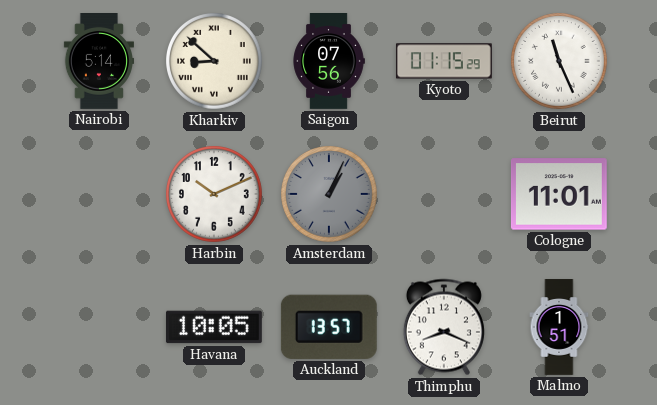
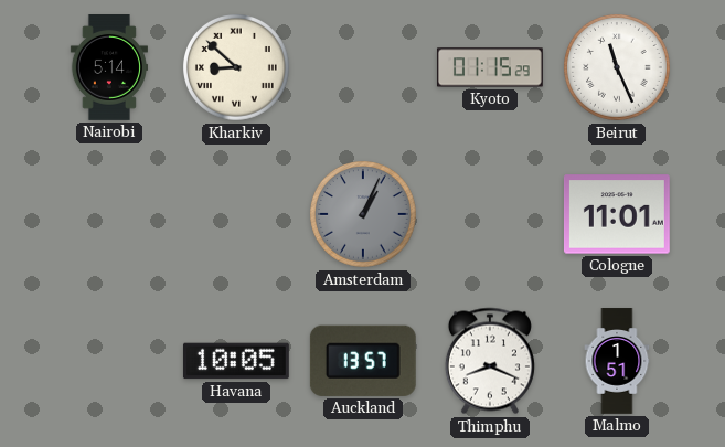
Saigon: 07:56 -> none
Harbin: 10:11 -> none
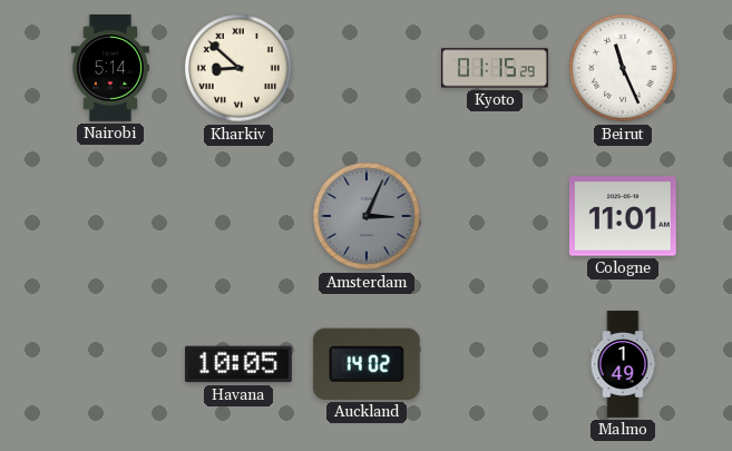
Amsterdam: 1:04 -> 3:04
Auckland: 13:57 -> 14:02
Thimphu: 8:19 -> none
Malmo: 1:51 -> 1:49
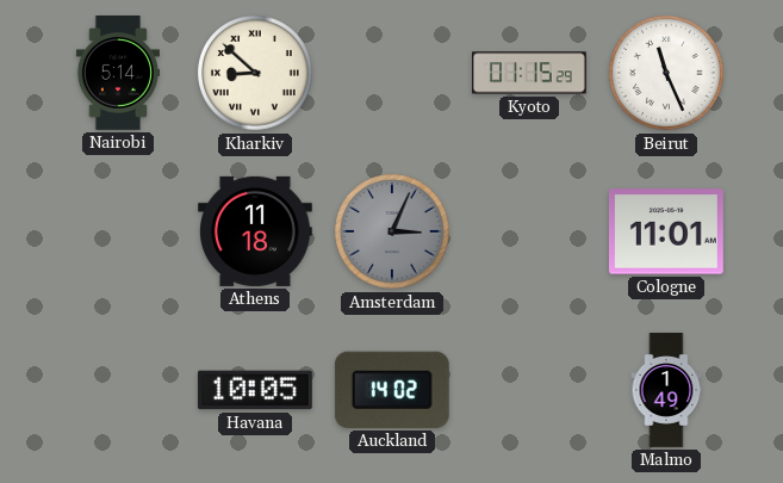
Athens: none -> 11:18
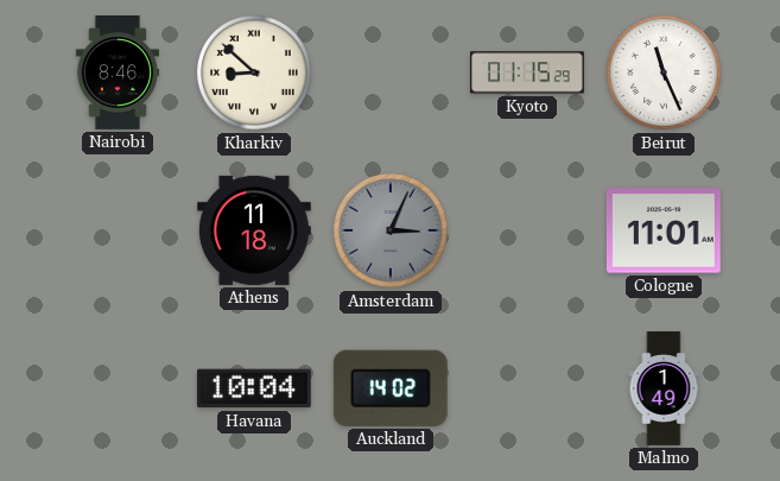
Nairobi: 5:14 -> 8:46
Havana: 10:05 -> 10:04
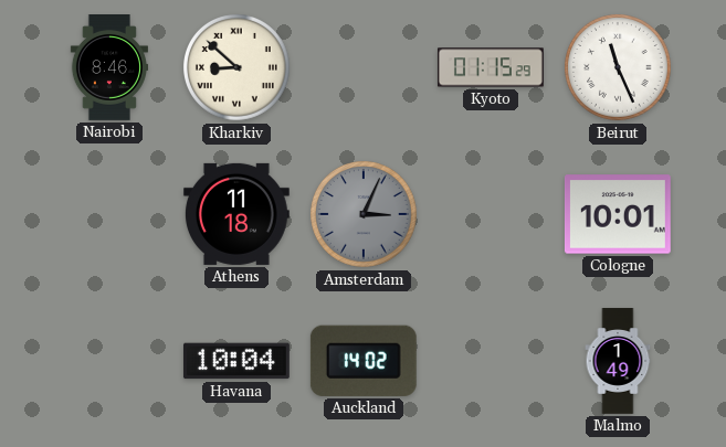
Cologne: 11:01 -> 10:01
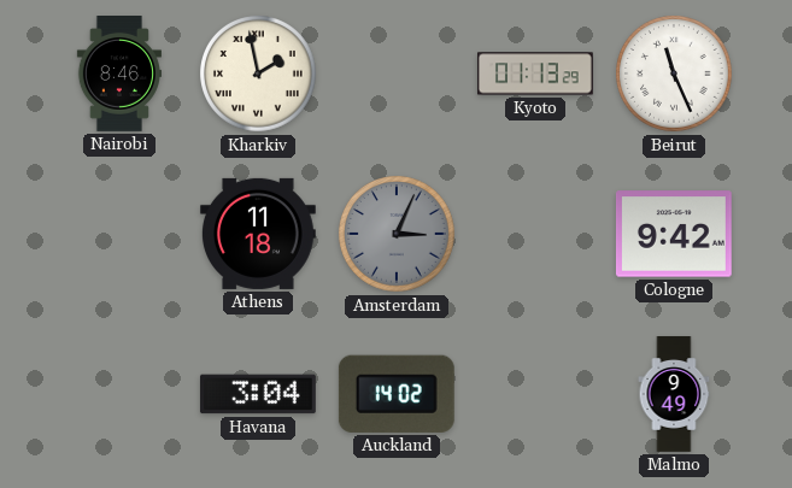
Kharkiv: 8:52 -> 1:58
Kyoto: 01:15 -> 01:13
Cologne: 10:01 -> 9:42
Havana: 10:04 -> 3:04
Malmo: 1:49 -> 9:49
